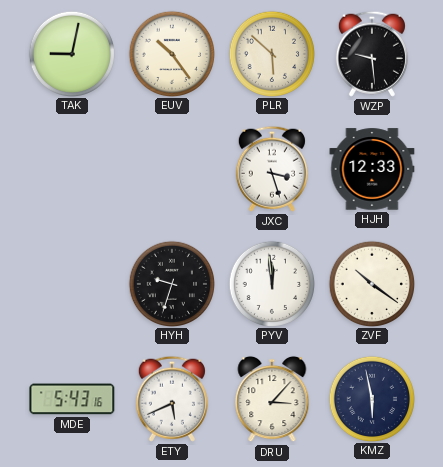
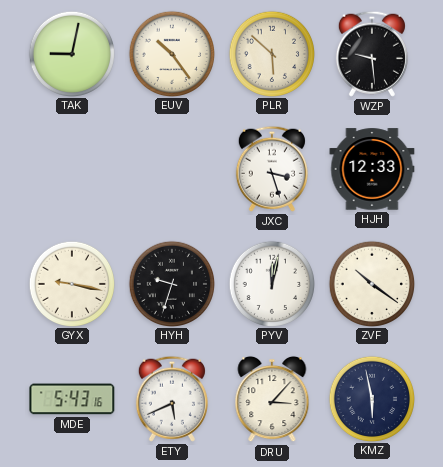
GYX: none -> 9:17
PYV: 11:59 -> 12:02
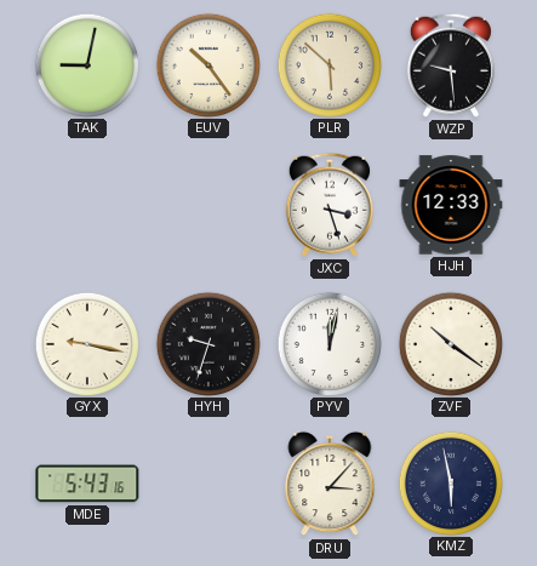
ETY: 5:41 -> none
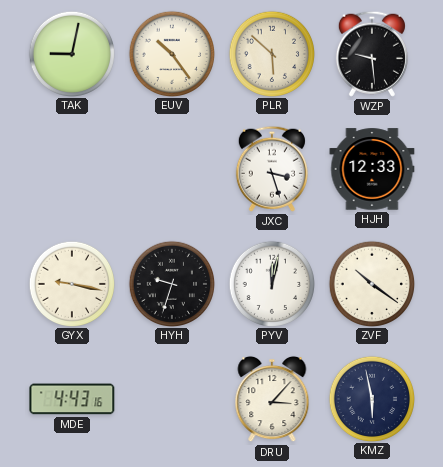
MDE: 5:43 -> 4:43
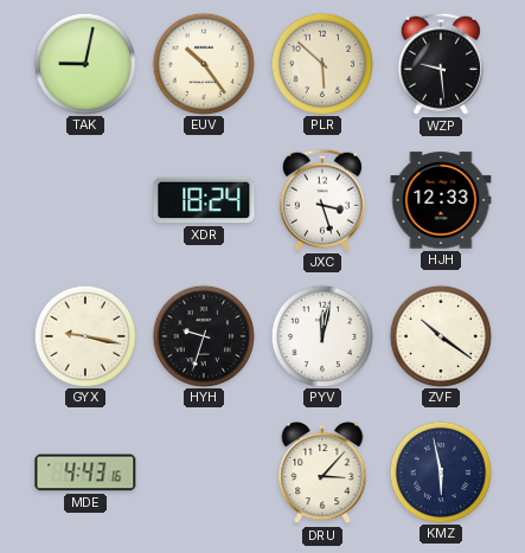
XDR: none -> 18:24
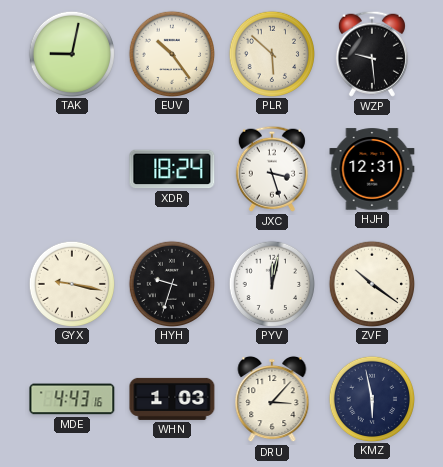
HJH: 12:33 -> 12:31
WHN: none -> 1:03
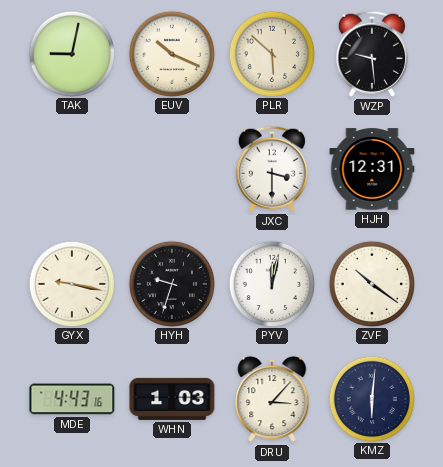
EUV: 10:24 -> 10:19
XDR: 18:24 -> none
JXC: 3:27 -> 3:30
KMZ: 5:58 -> 6:01
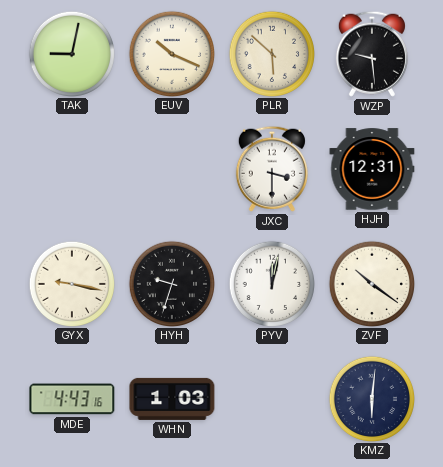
DRU: 3:07 -> none
